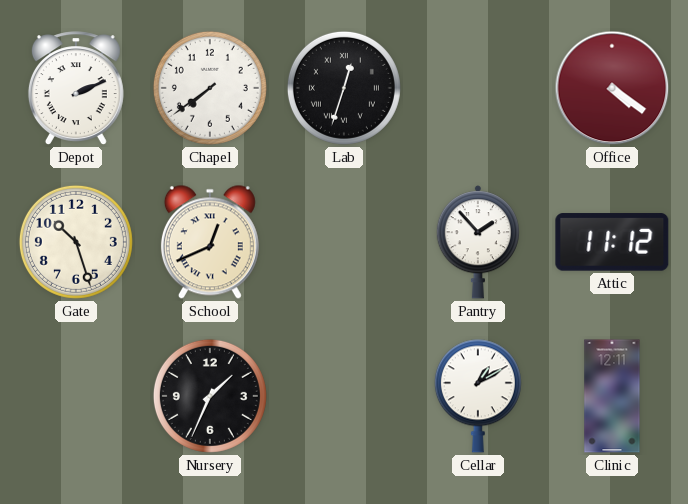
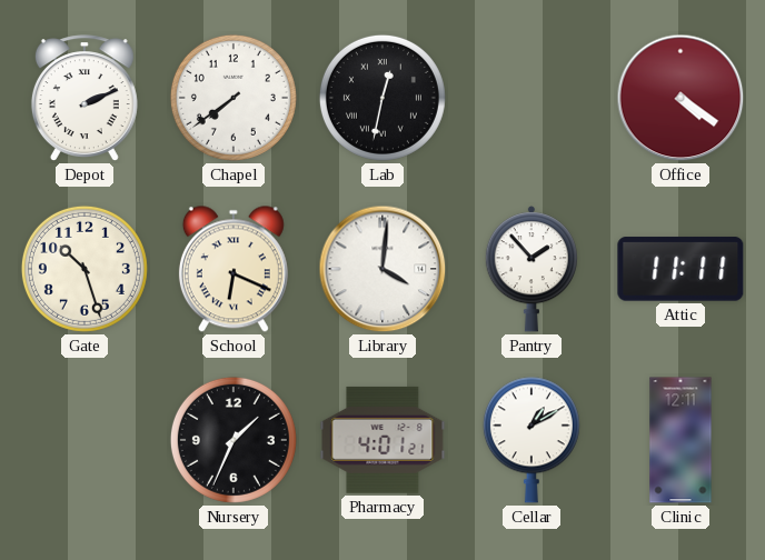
Lab: 12:33 -> 12:32
School: 12:41 -> 6:19
Library: none -> 4:01
Attic: 11:12 -> 11:11
Pharmacy: none -> 4:01
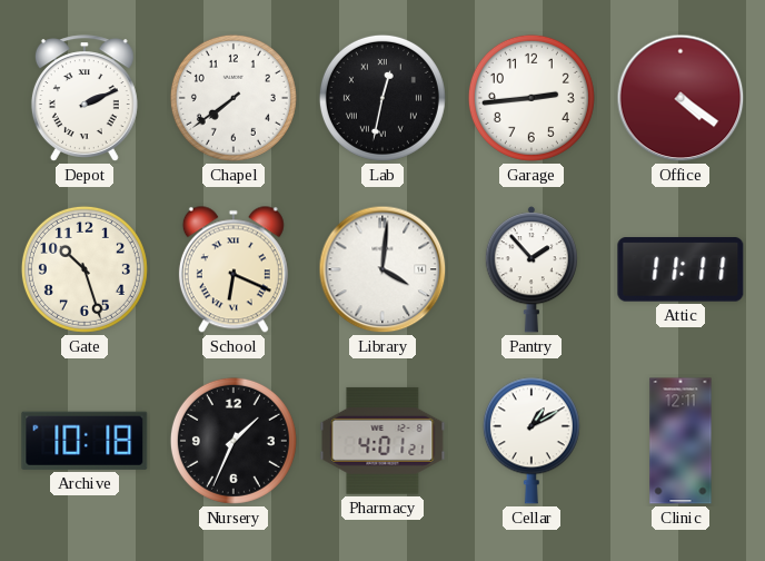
Garage: none -> 2:44
Archive: none -> 10:18
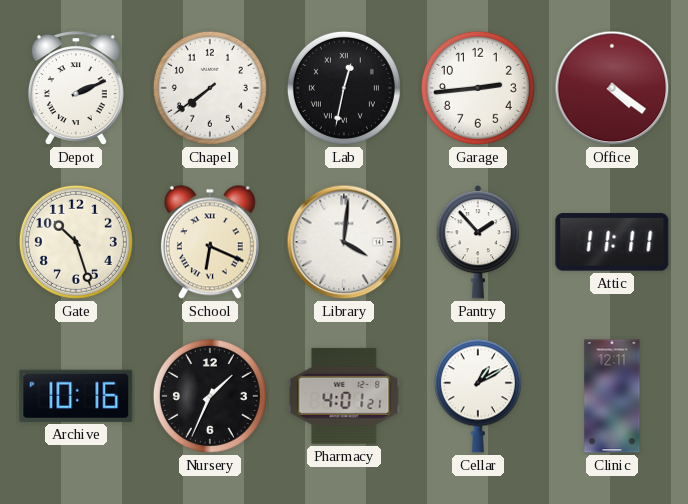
Archive: 10:18 -> 10:16
